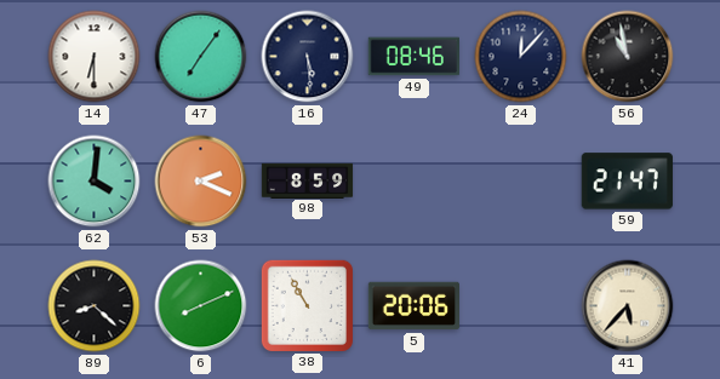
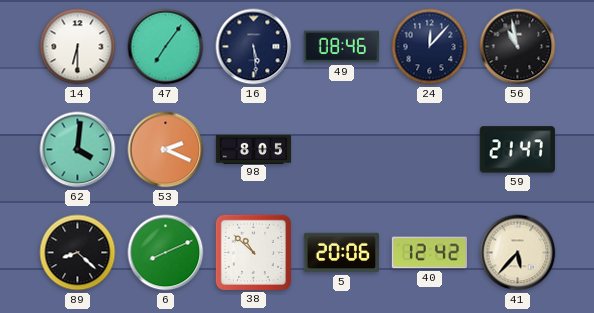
98: 8:59 -> 8:05
38: 10:55 -> 10:52
40: none -> 12:42
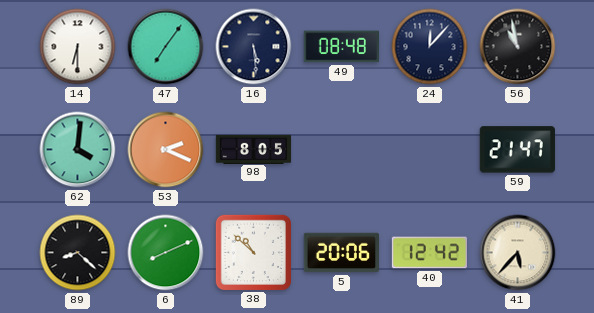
49: 08:46 -> 08:48
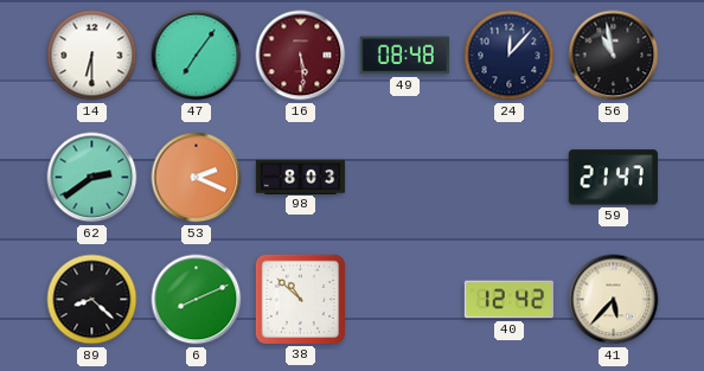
16 dial: navy -> burgundy
62: 4:01 -> 2:39
98: 8:05 -> 8:03
5: 20:06 -> none
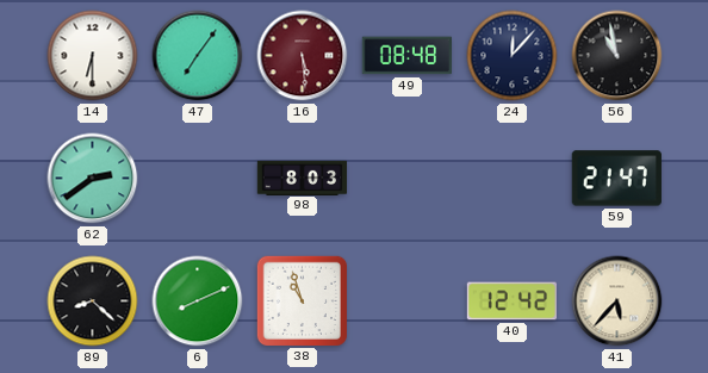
53: 2:19 -> none
38: 10:52 -> 10:57
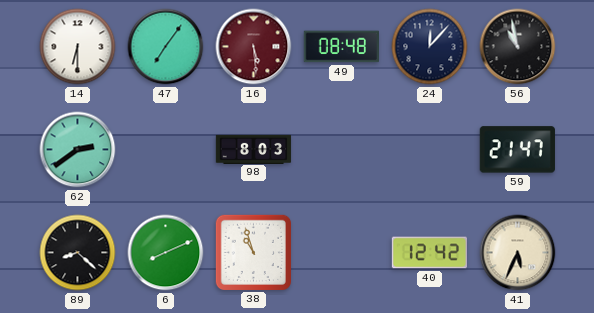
41: 5:37 -> 5:34
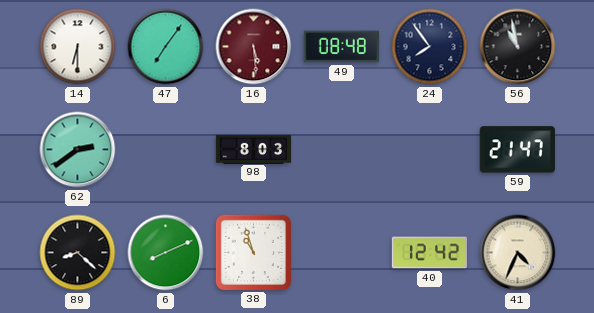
24: 12:07 -> 7:54
41: 5:34 -> 4:34
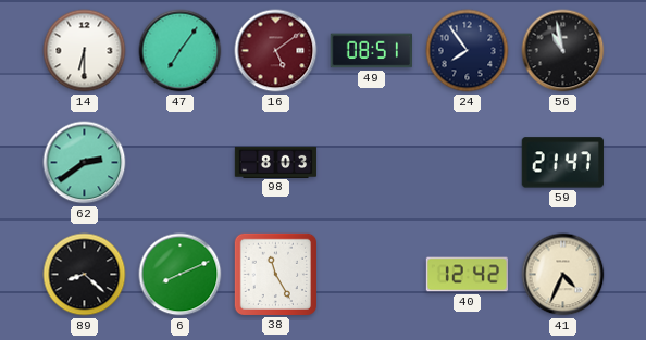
16: 5:29 -> 5:09
49: 08:48 -> 08:51
38: 10:57 -> 11:25
